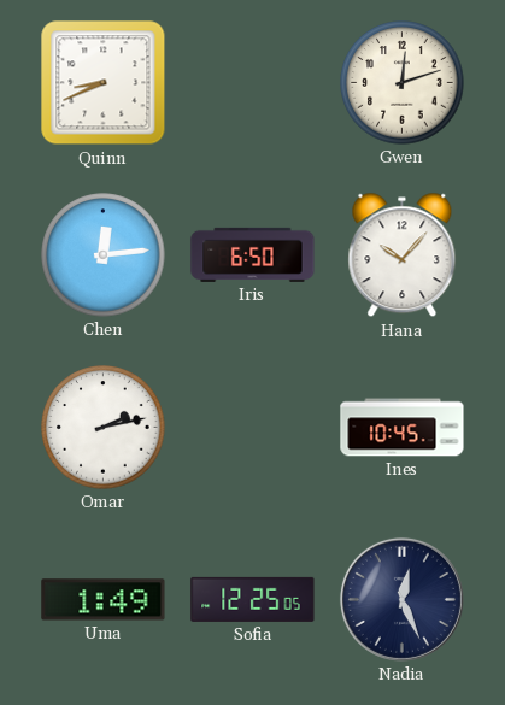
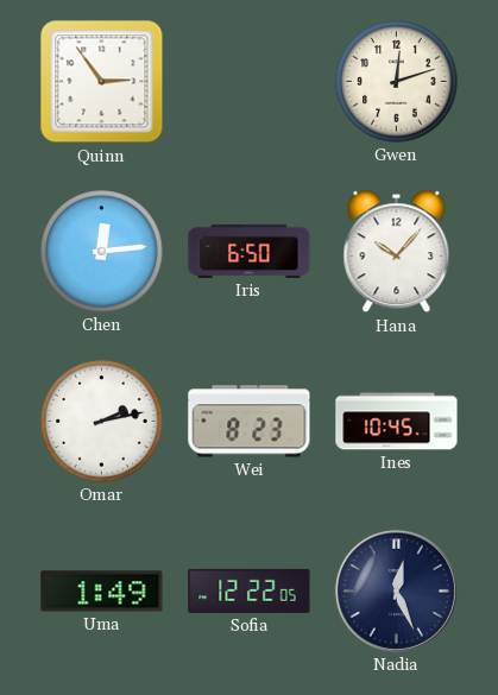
Quinn: 8:41 -> 2:54
Wei: none -> 8:23
Sofia: 12:25 -> 12:22
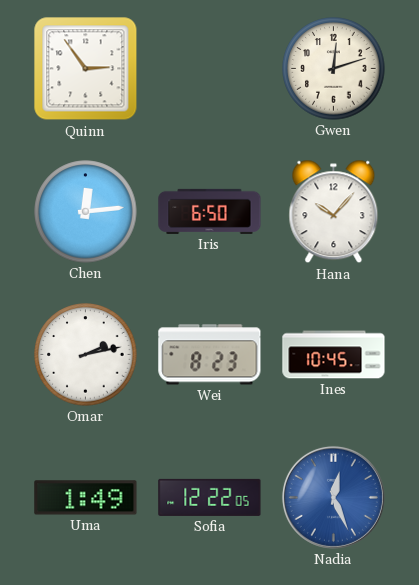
Nadia dial: navy -> blue
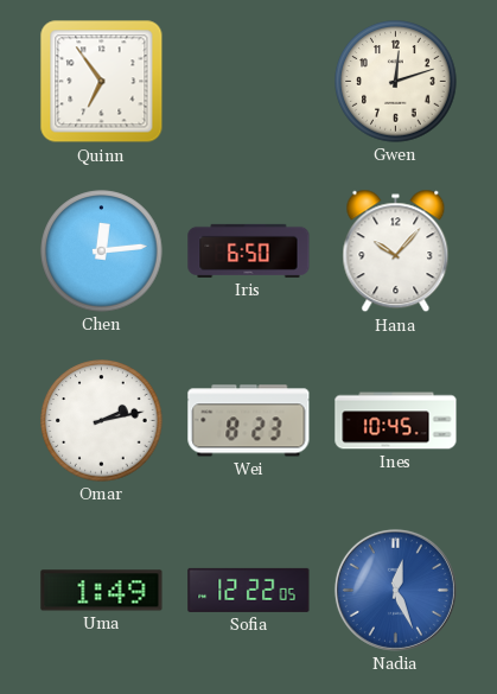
Quinn: 2:54 -> 6:54
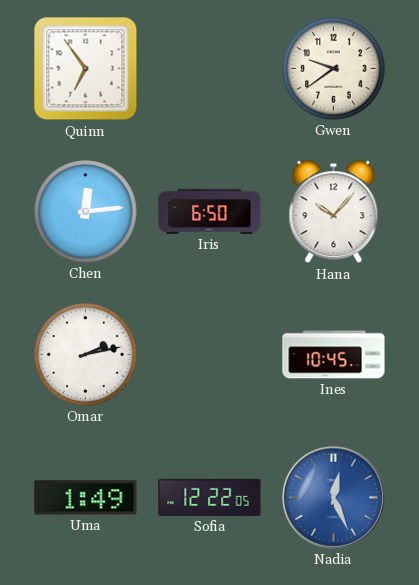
Gwen: 12:12 -> 9:39
Wei: 8:23 -> none
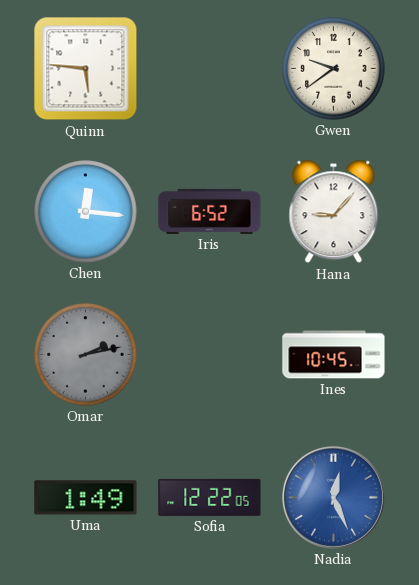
Quinn: 6:54 -> 5:46
Chen: 12:14 -> 12:16
Iris: 6:50 -> 6:52
Hana: 10:07 -> 9:07
Omar dial: white -> grey
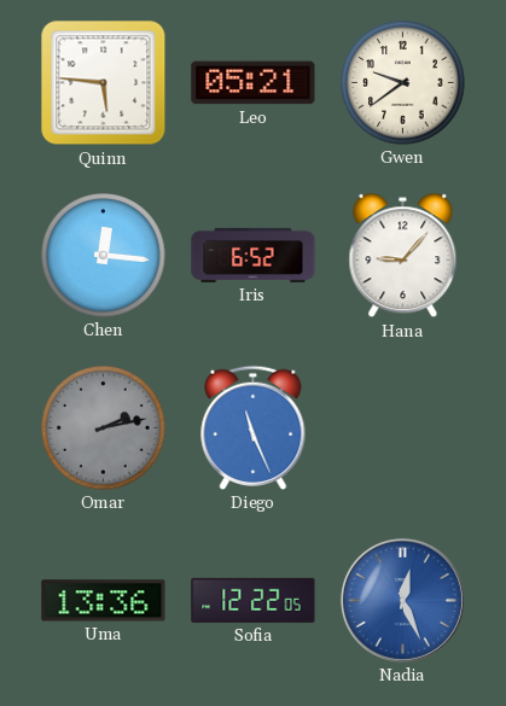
Leo: none -> 05:21
Diego: none -> 11:26
Ines: 10:45 -> none
Uma: 1:49 -> 13:36
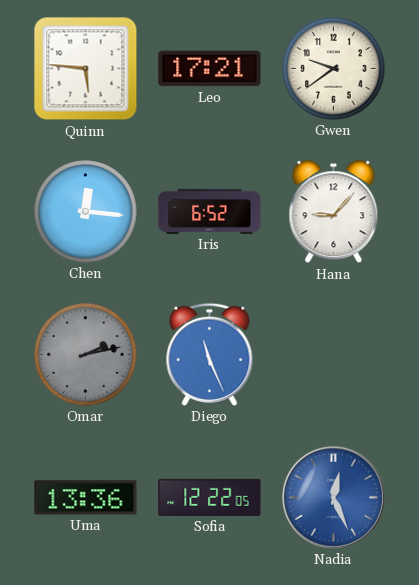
Leo: 05:21 -> 17:21
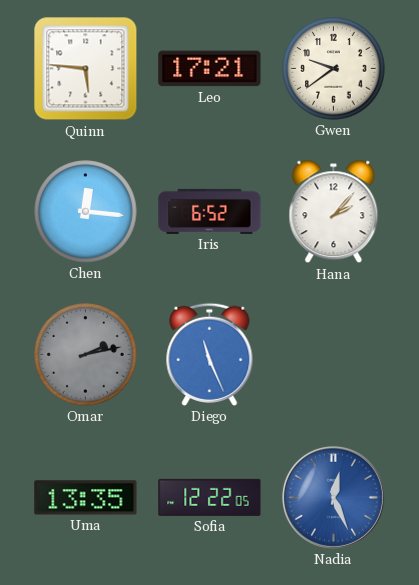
Hana: 9:07 -> 2:07
Uma: 13:36 -> 13:35
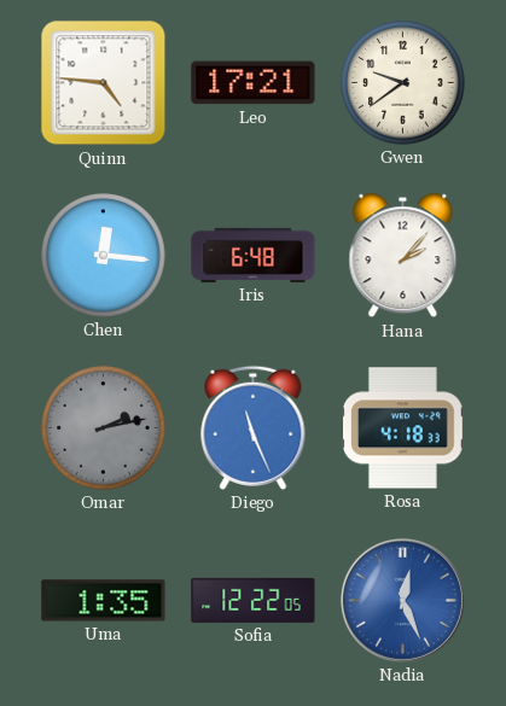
Quinn: 5:46 -> 4:46
Iris: 6:52 -> 6:48
Rosa: none -> 4:18
Uma: 13:35 -> 1:35
